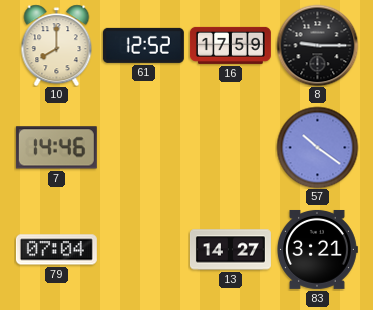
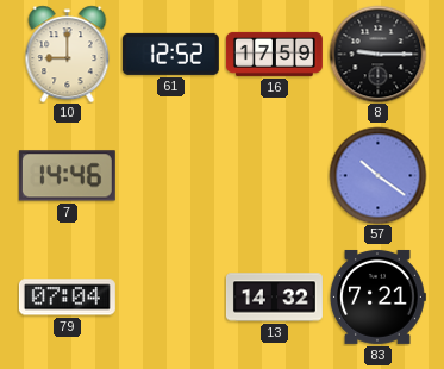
10: 8:00 -> 9:00
13: 14:27 -> 14:32
83: 3:21 -> 7:21
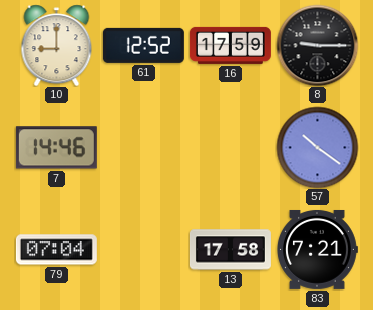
13: 14:32 -> 17:58
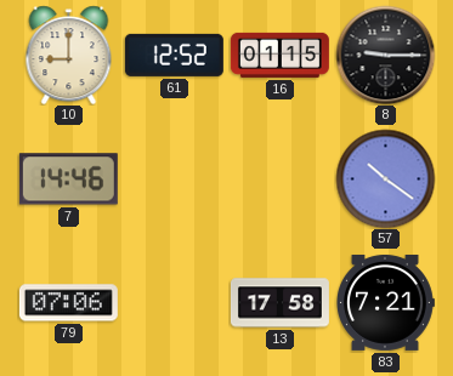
16: 17:59 -> 01:15
79: 07:04 -> 07:06
